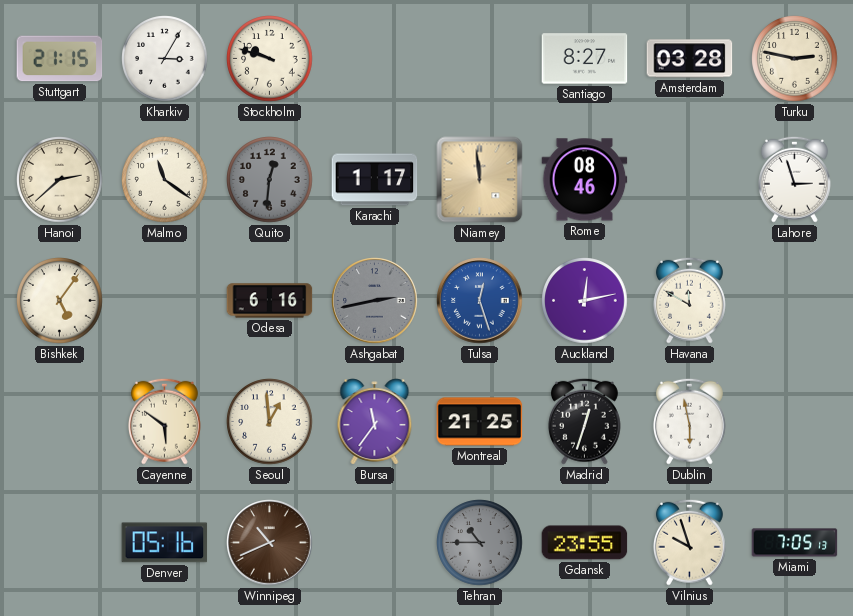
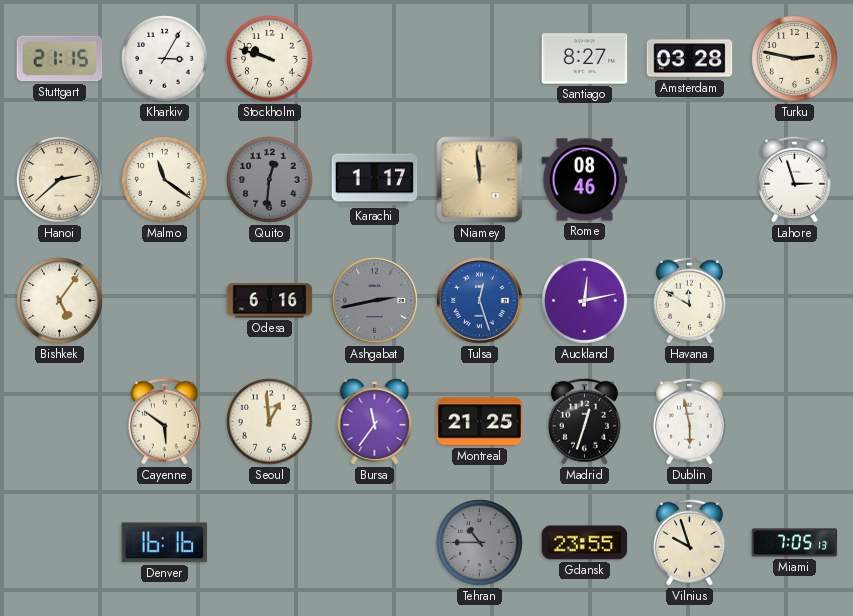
Denver: 05:16 -> 16:16
Winnipeg: 10:41 -> none
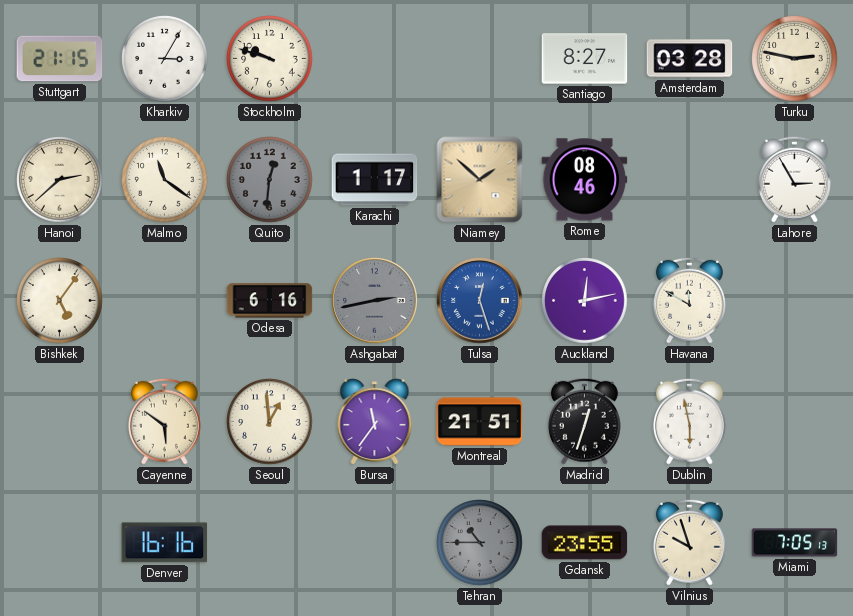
Niamey: 11:59 -> 1:52
Lahore: 2:57 -> 2:55
Montreal: 21:25 -> 21:51
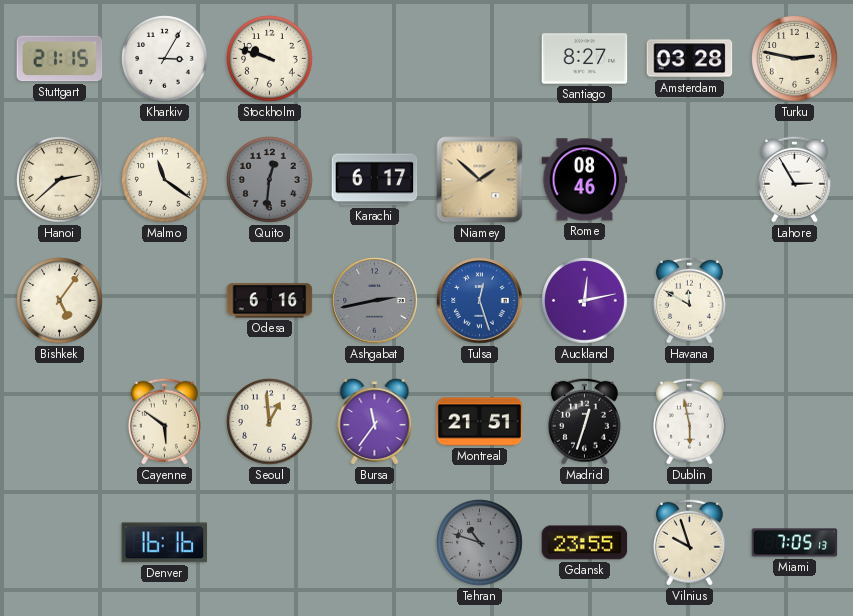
Karachi: 1:17 -> 6:17
Tehran: 10:45 -> 10:48
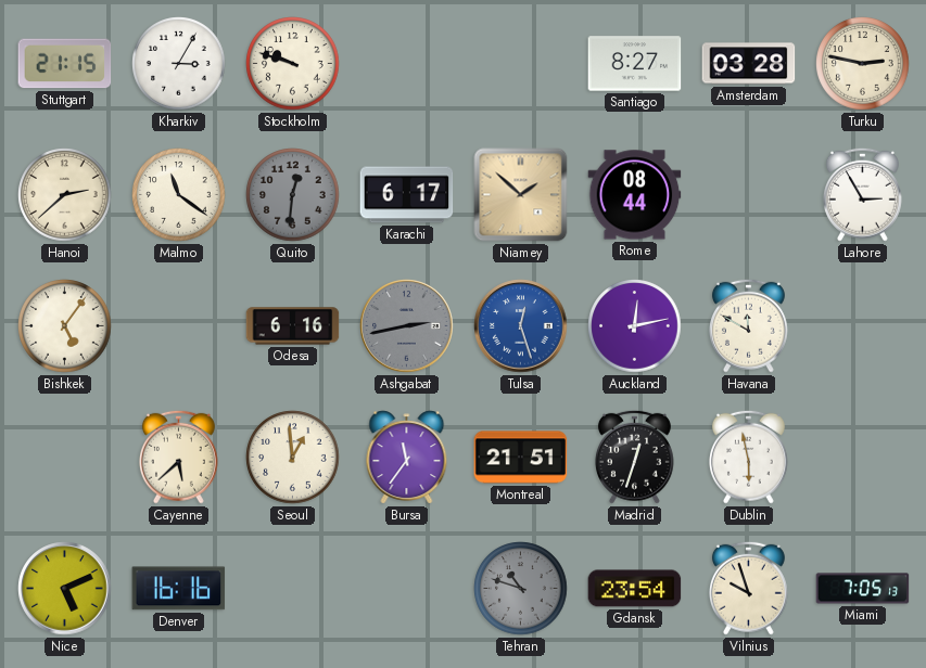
Rome: 08:46 -> 08:44
Cayenne: 5:51 -> 5:38
Nice: none -> 5:11
Gdansk: 23:55 -> 23:54
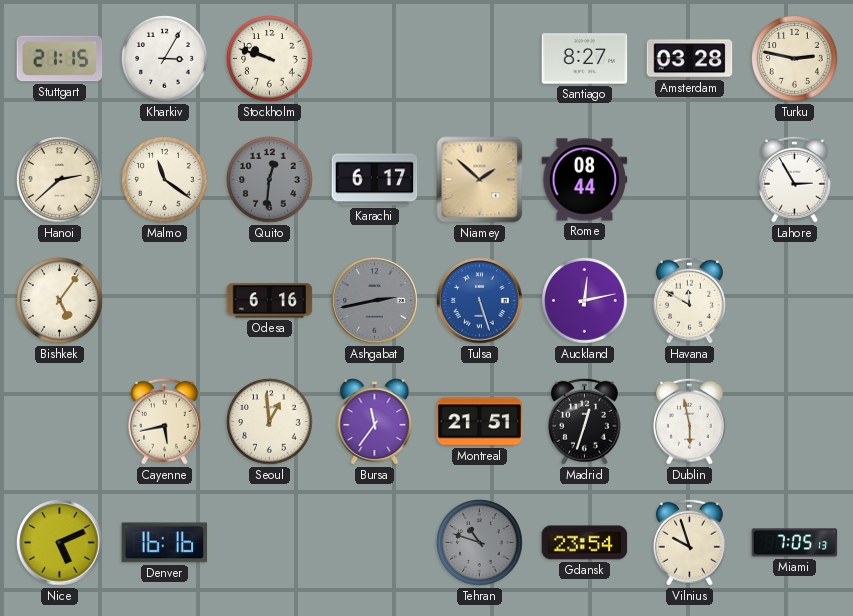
Tulsa: 12:27 -> 5:27
Cayenne: 5:38 -> 5:43
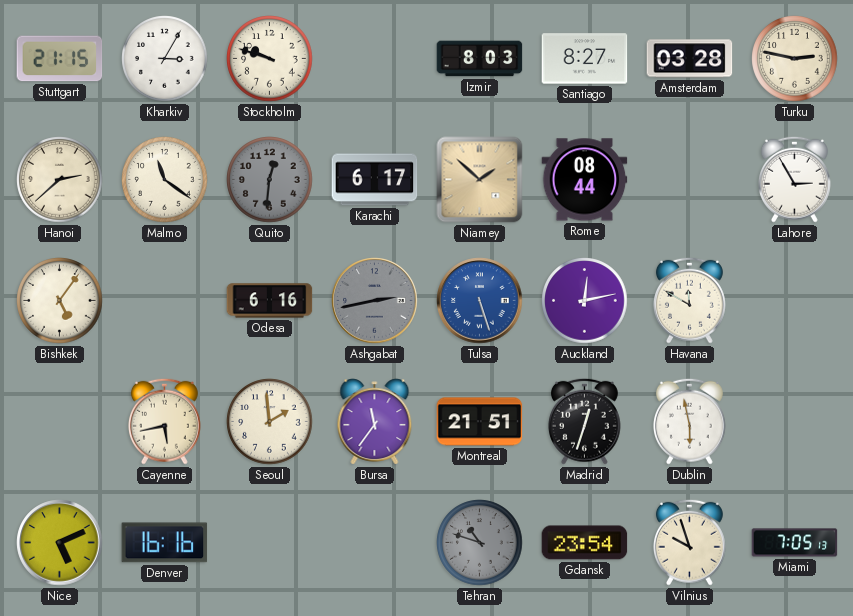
Izmir: none -> 8:03
Seoul: 12:59 -> 1:59
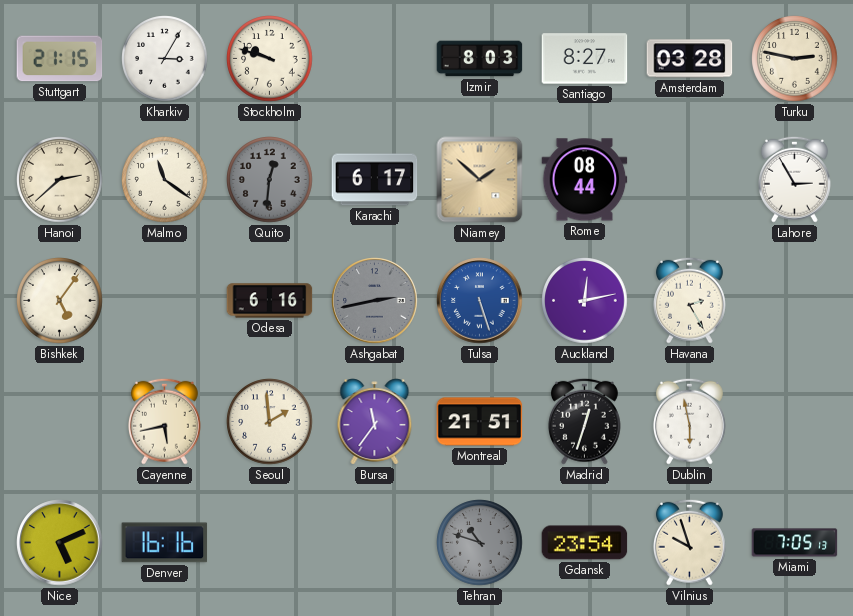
Havana: 11:50 -> 2:25
